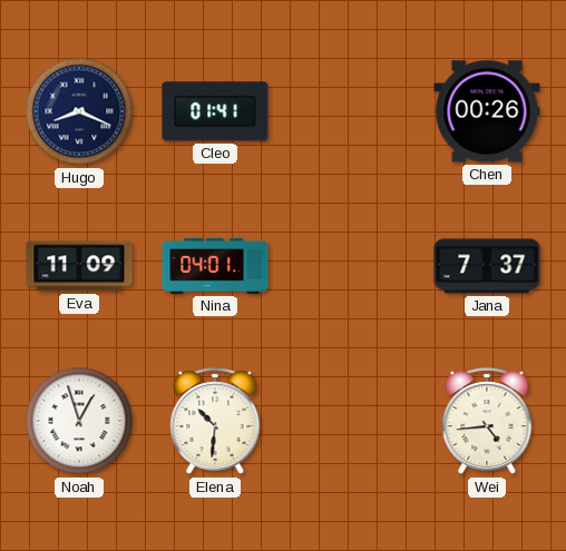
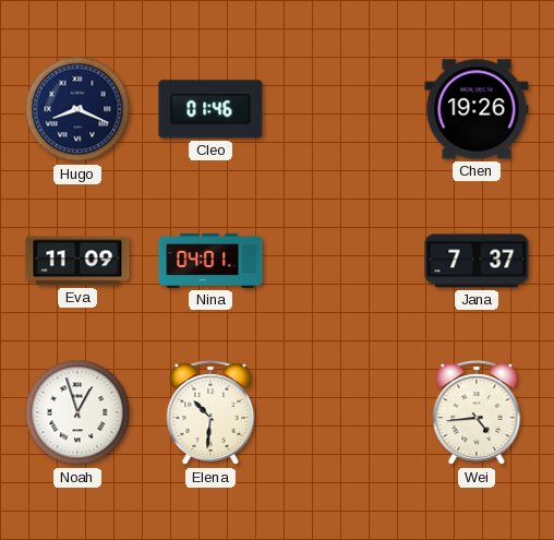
Cleo: 01:41 -> 01:46
Chen: 00:26 -> 19:26
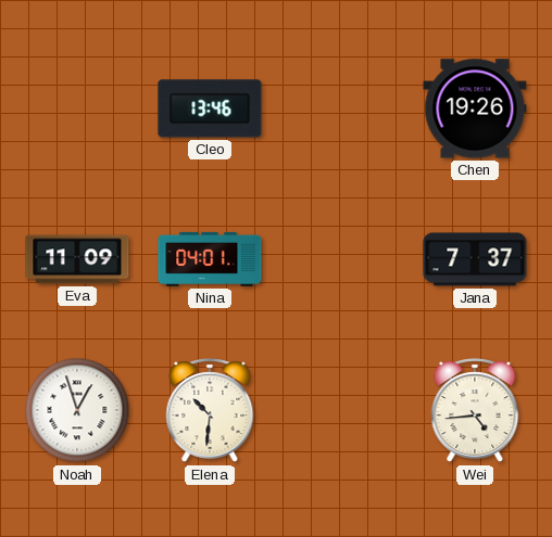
Hugo: 8:19 -> none
Cleo: 01:46 -> 13:46
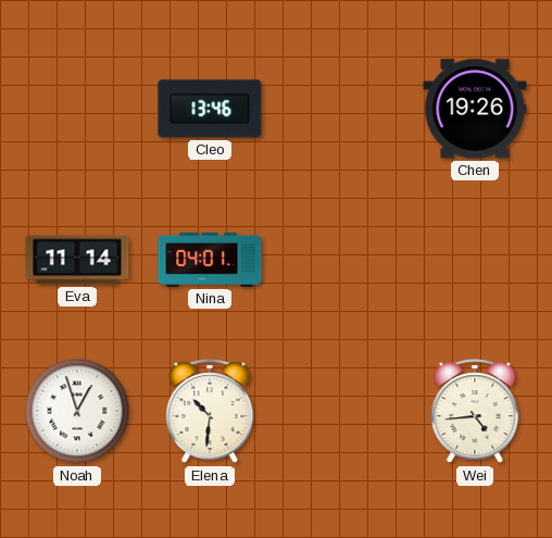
Eva: 11:09 -> 11:14
Jana: 7:37 -> none
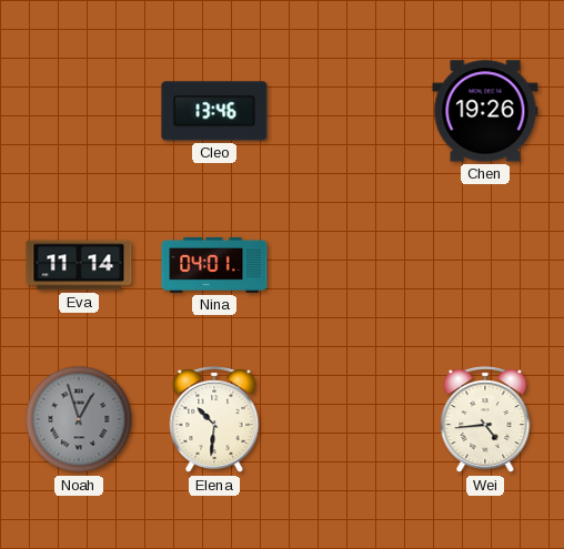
Noah dial: white -> grey
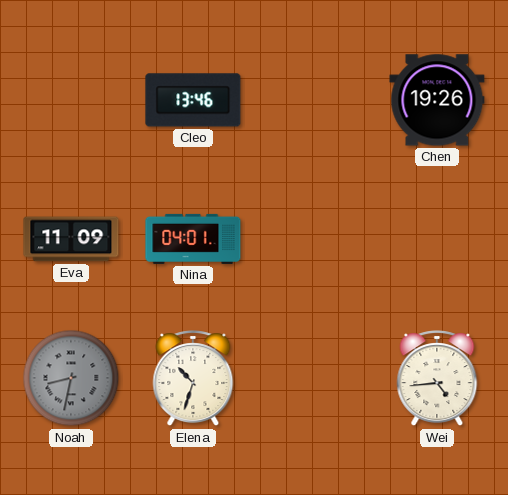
Eva: 11:14 -> 11:09
Noah: 12:57 -> 8:32
Elena: 10:31 -> 10:33
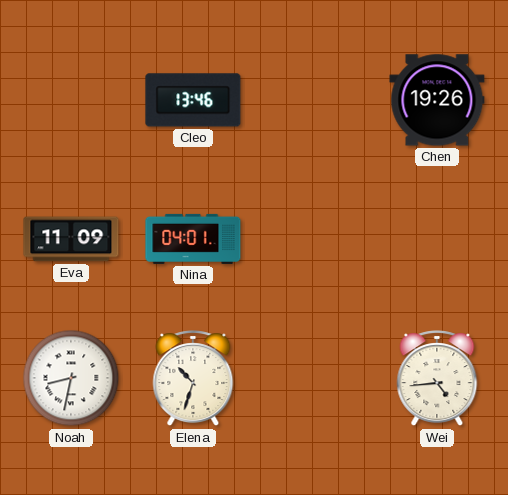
Noah dial: grey -> white
